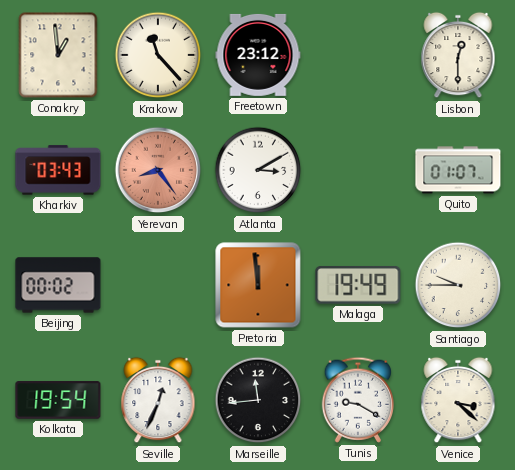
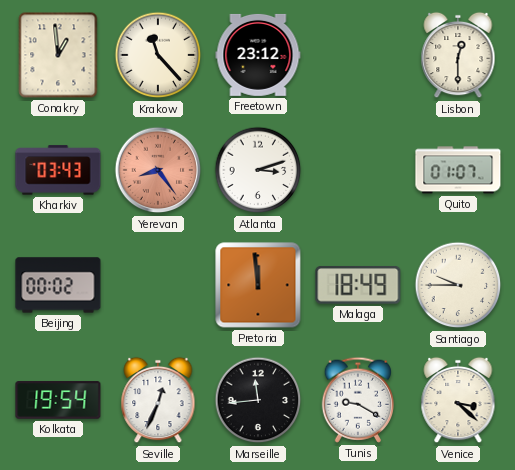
Atlanta: 3:10 -> 3:12
Malaga: 19:49 -> 18:49
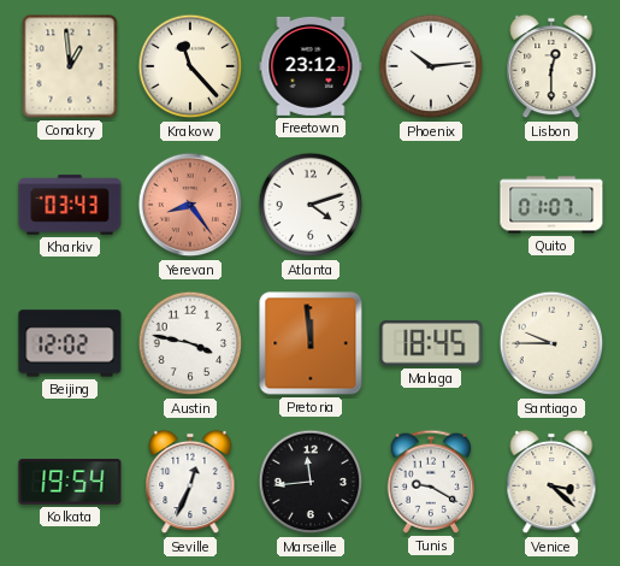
Phoenix: none -> 10:14
Atlanta: 3:12 -> 4:12
Beijing: 00:02 -> 12:02
Austin: none -> 3:47
Malaga: 18:49 -> 18:45
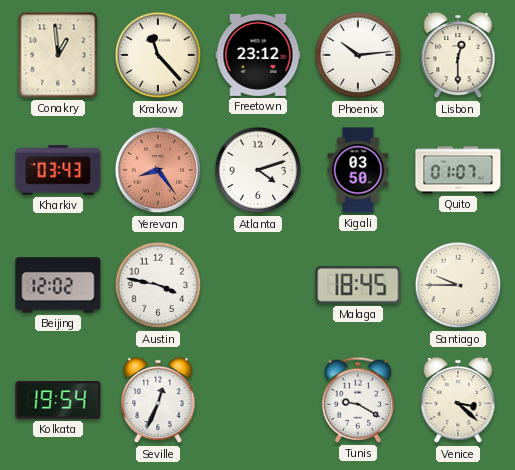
Kigali: none -> 03:50
Pretoria: 11:59 -> none
Marseille: 11:44 -> none
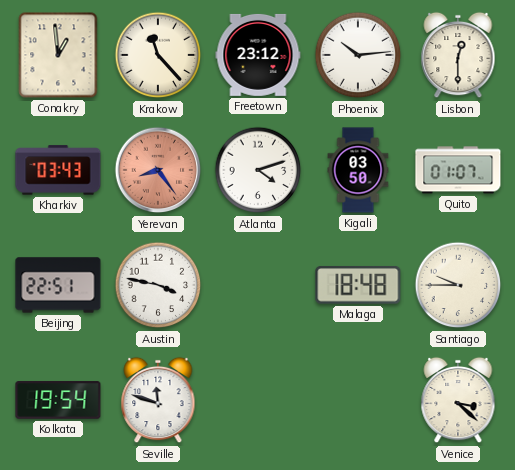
Beijing: 12:02 -> 22:51
Malaga: 18:45 -> 18:48
Seville: 12:34 -> 11:48
Tunis: 9:20 -> none
